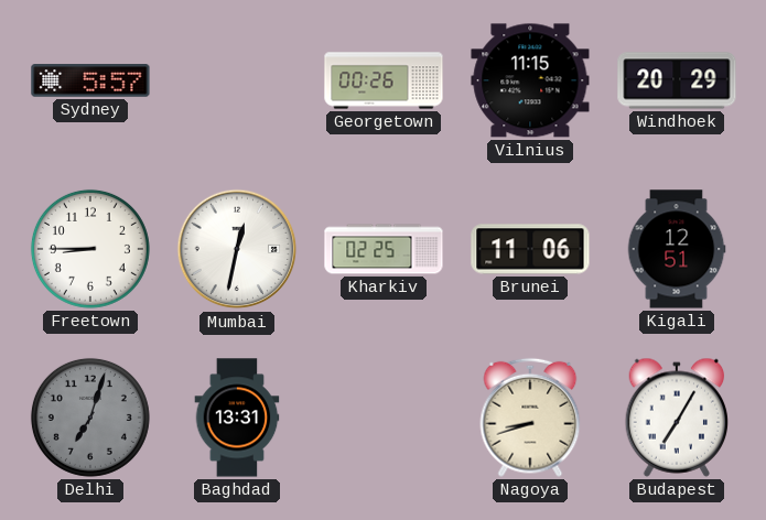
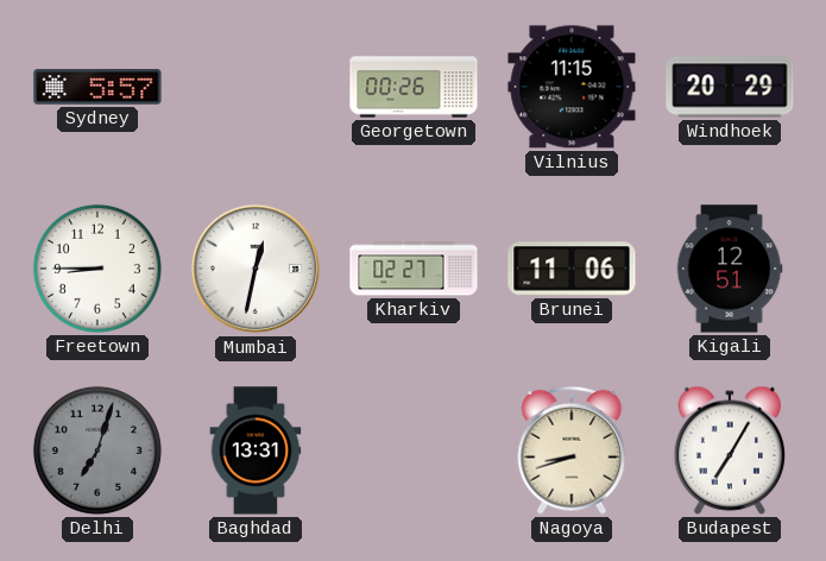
Kharkiv: 02:25 -> 02:27
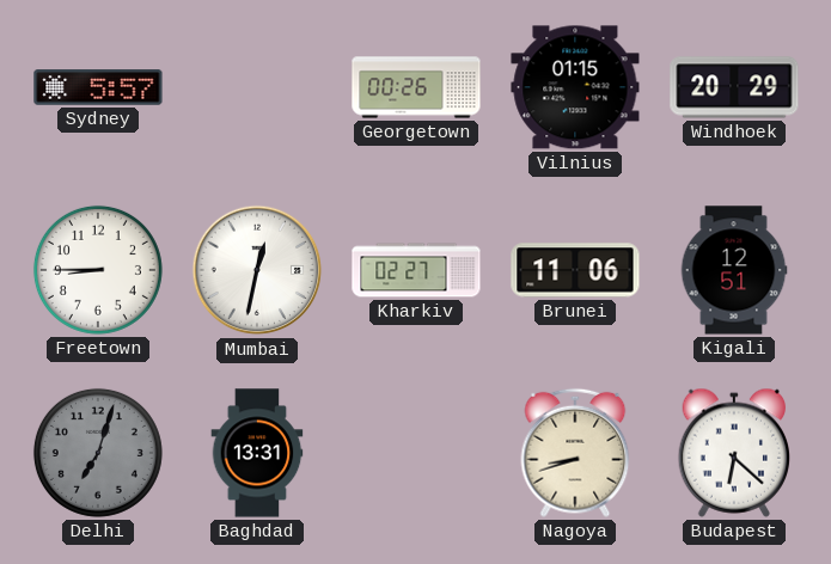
Vilnius: 11:15 -> 01:15
Budapest: 7:05 -> 6:22
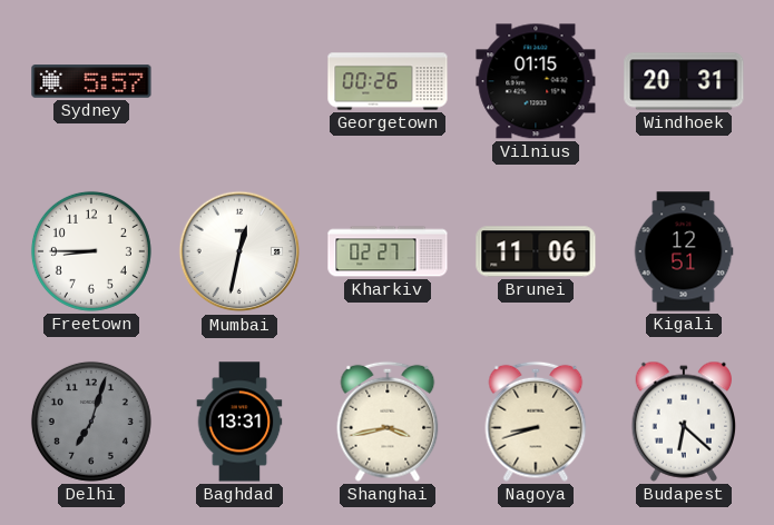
Windhoek: 20:29 -> 20:31
Shanghai: none -> 3:43
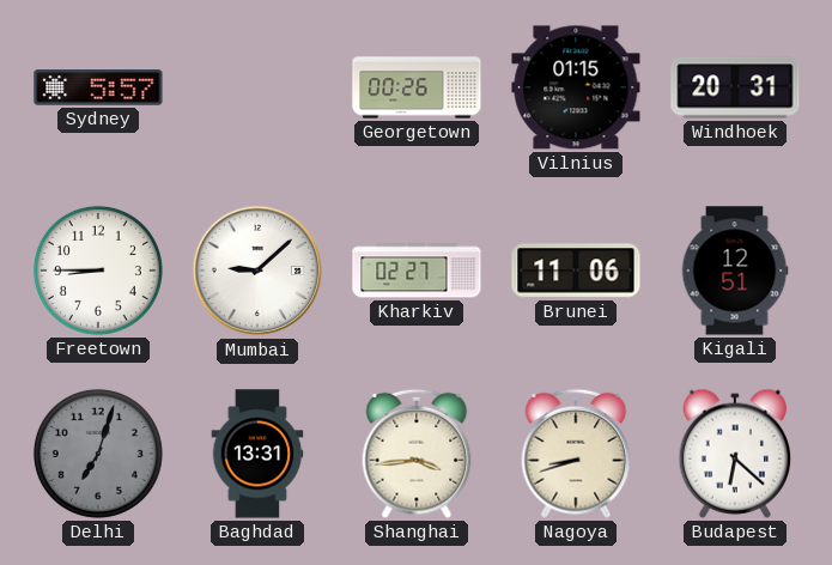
Mumbai: 12:32 -> 9:08
Shanghai: 3:43 -> 3:44
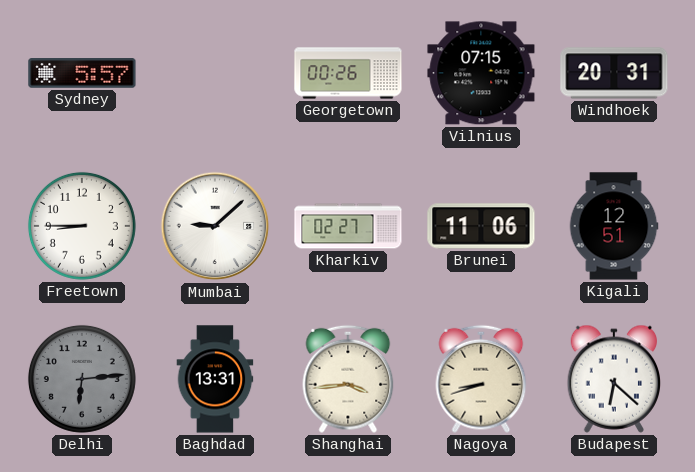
Vilnius: 01:15 -> 07:15
Delhi: 7:03 -> 6:14
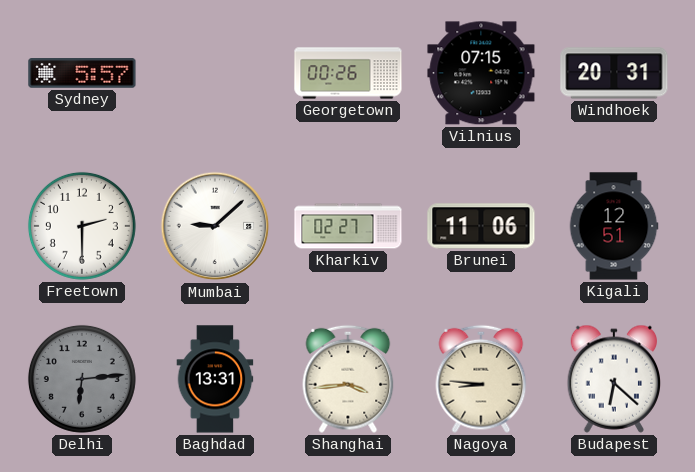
Freetown: 8:45 -> 2:30
Nagoya: 8:42 -> 8:46
